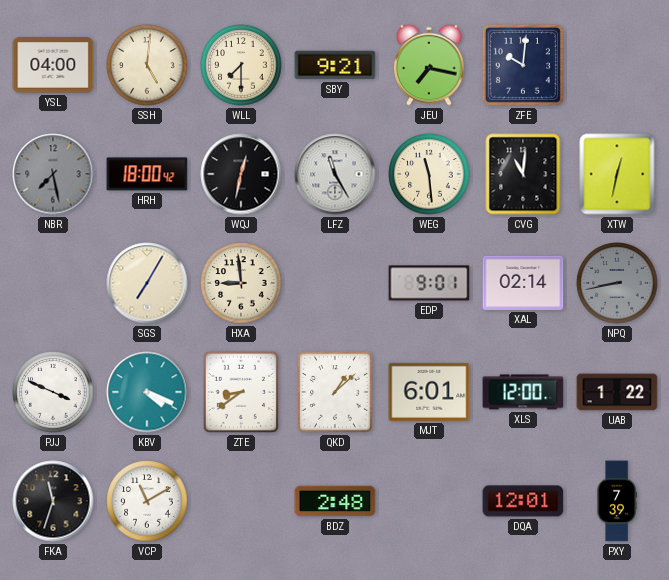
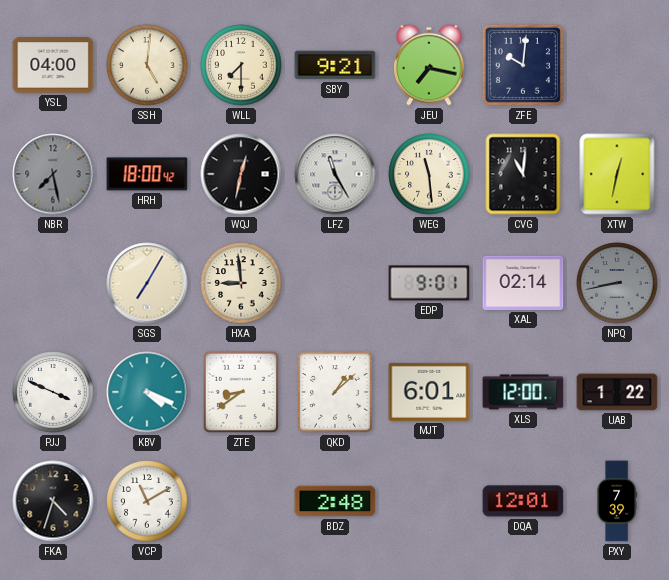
FKA: 11:33 -> 4:33
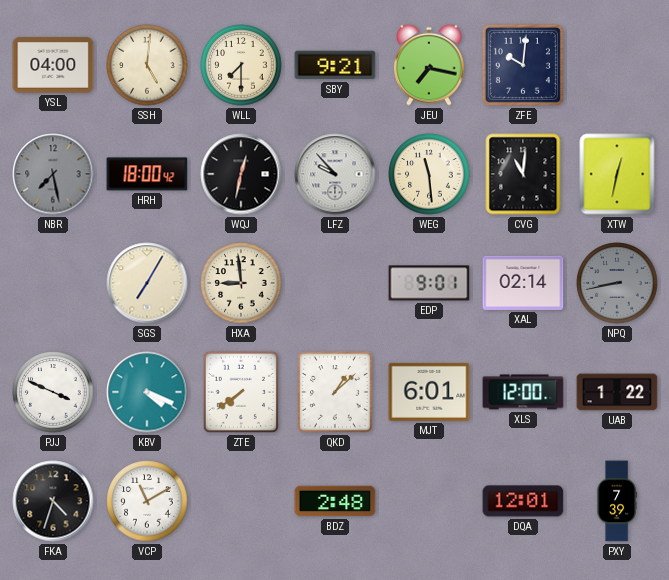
LFZ: 11:25 -> 9:53
ZTE: 8:39 -> 7:39
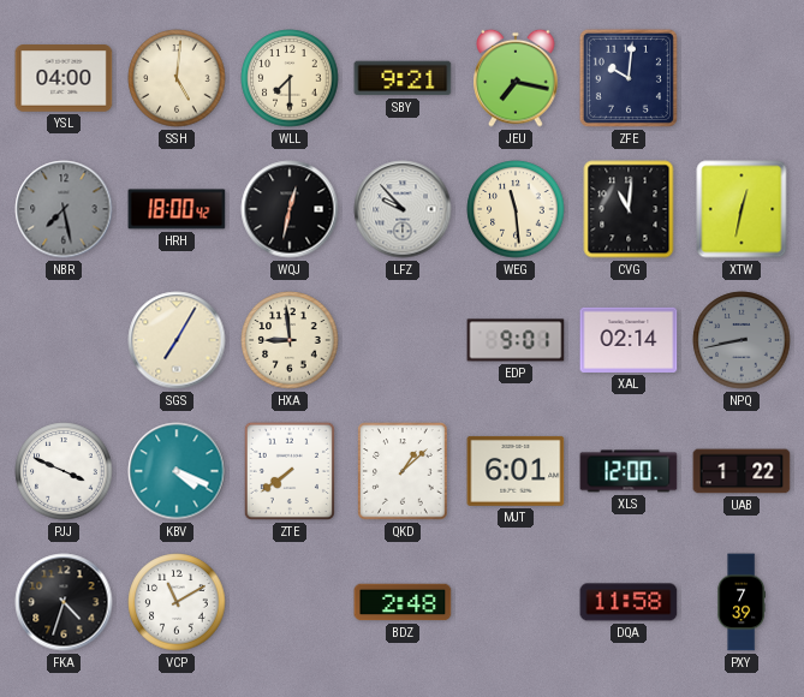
DQA: 12:01 -> 11:58
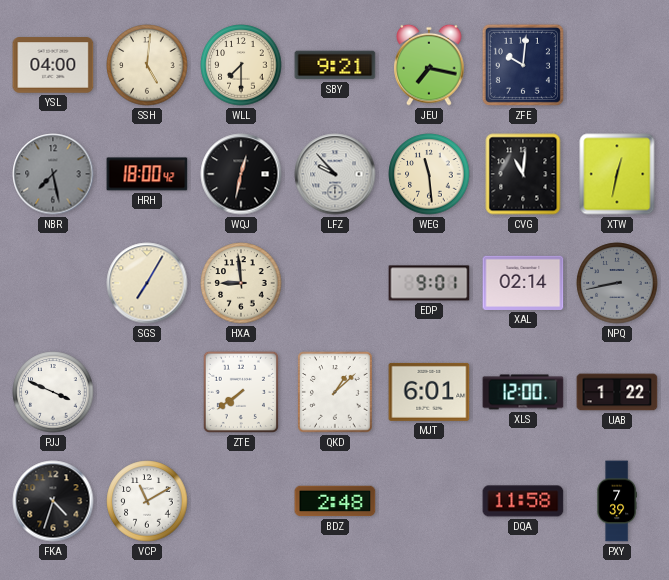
KBV: 4:19 -> none
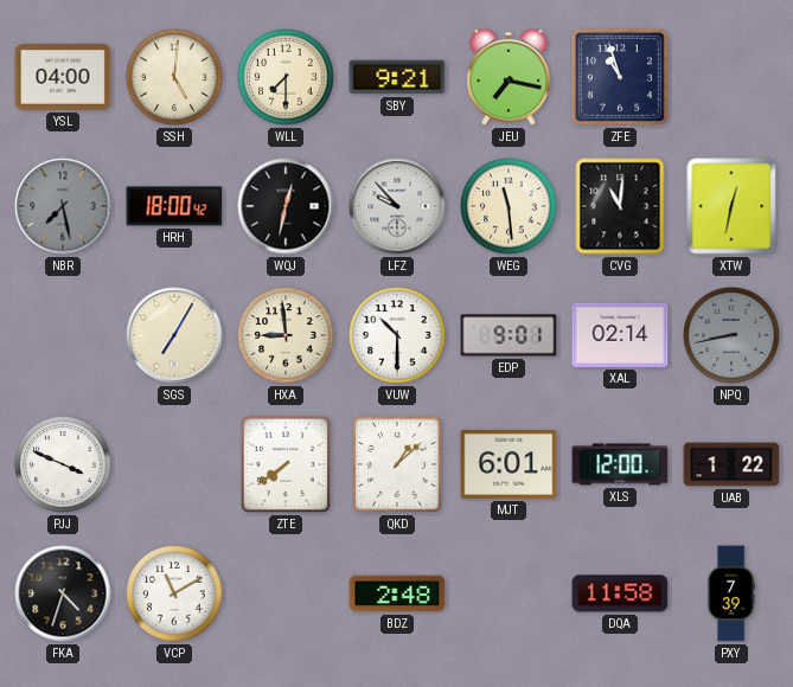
ZFE: 10:01 -> 10:57
VUW: none -> 10:30
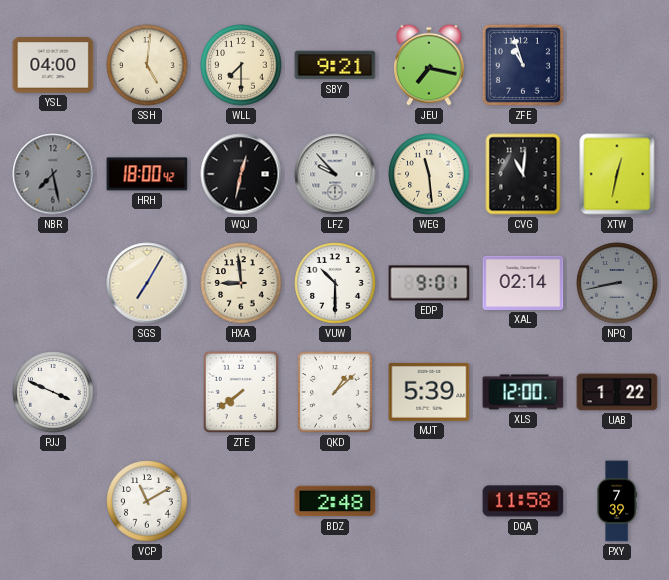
MJT: 6:01 -> 5:39
FKA: 4:33 -> none
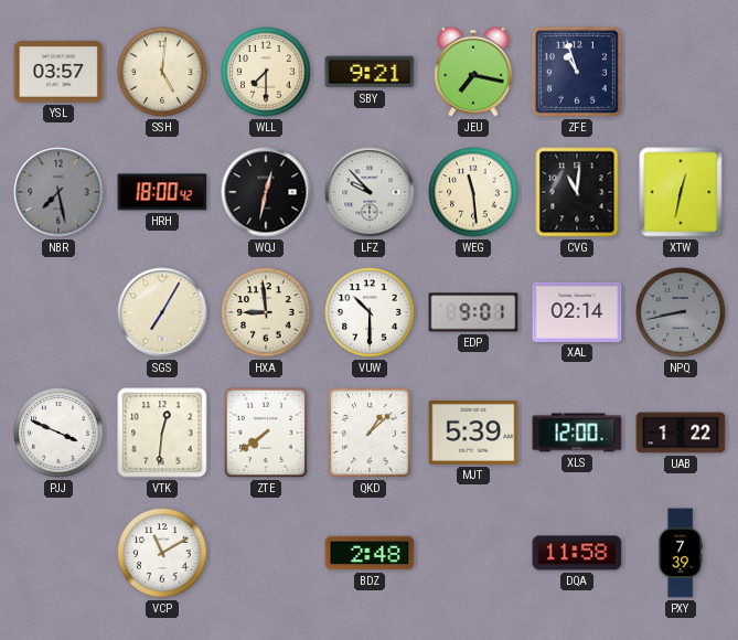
YSL: 04:00 -> 03:57
VTK: none -> 12:31
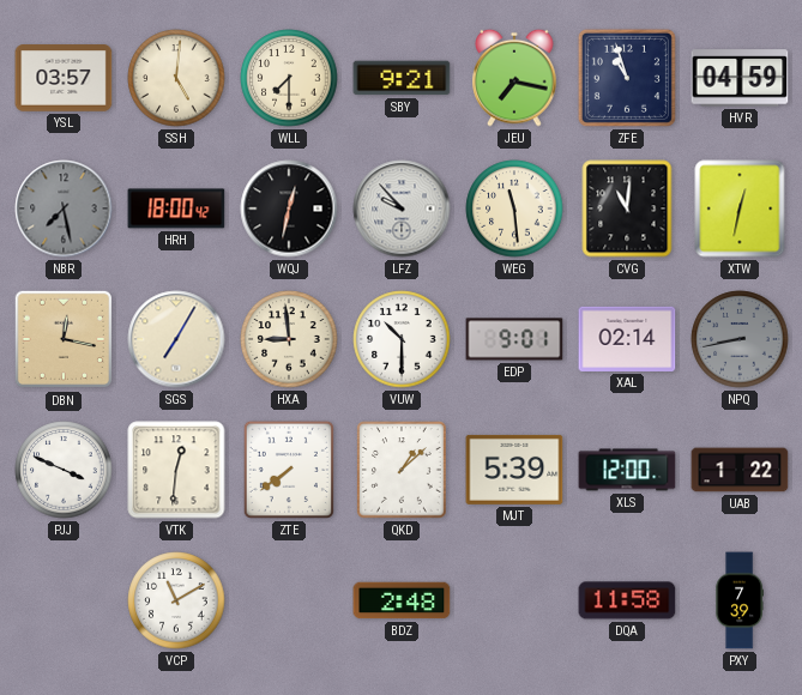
HVR: none -> 04:59
DBN: none -> 12:17
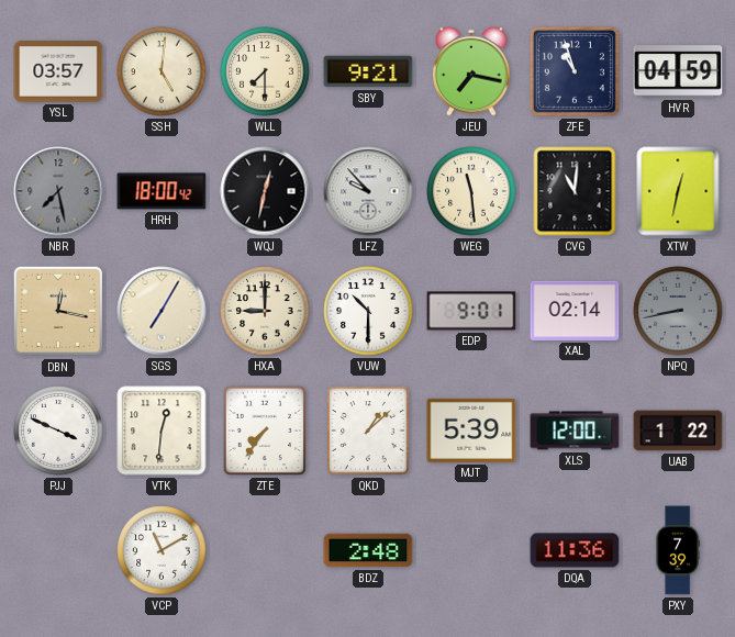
HXA: 8:59 -> 9:00
ZTE: 7:39 -> 7:36
DQA: 11:58 -> 11:36
